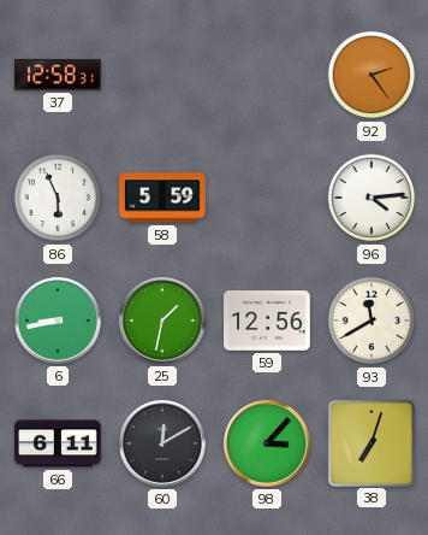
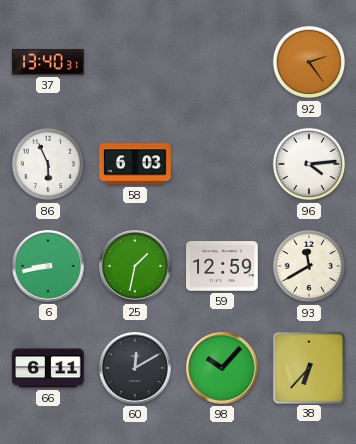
37: 12:58 -> 13:40
58: 5:59 -> 6:03
59: 12:56 -> 12:59
98: 3:07 -> 10:07
38: 7:03 -> 6:37
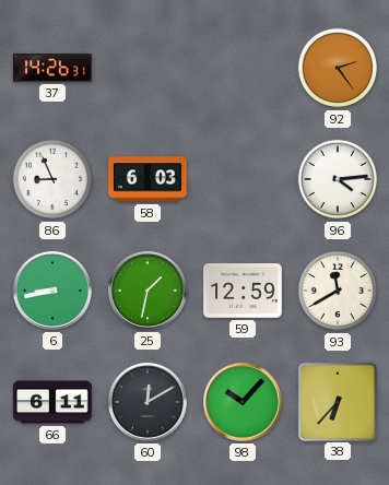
37: 13:40 -> 14:26
86: 5:56 -> 8:56
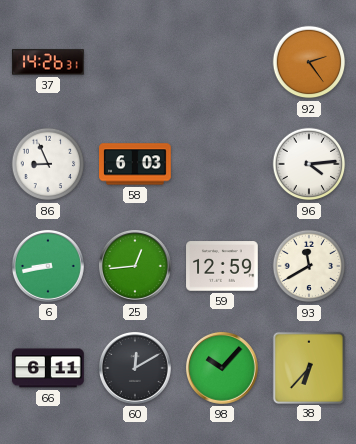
25: 1:32 -> 12:44
